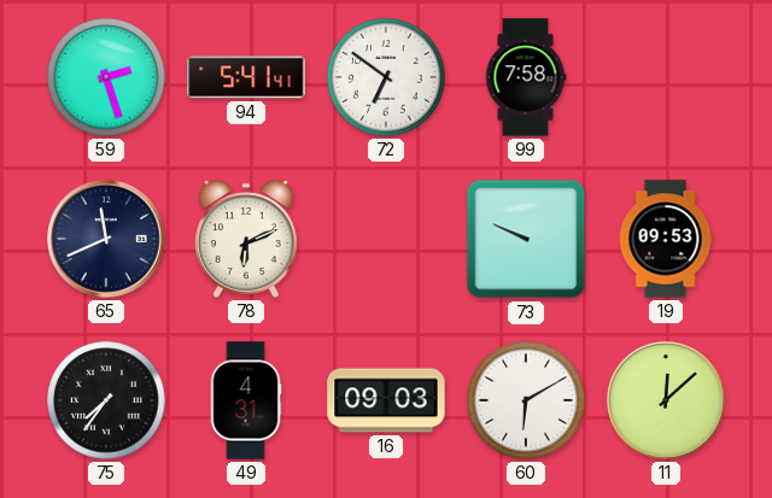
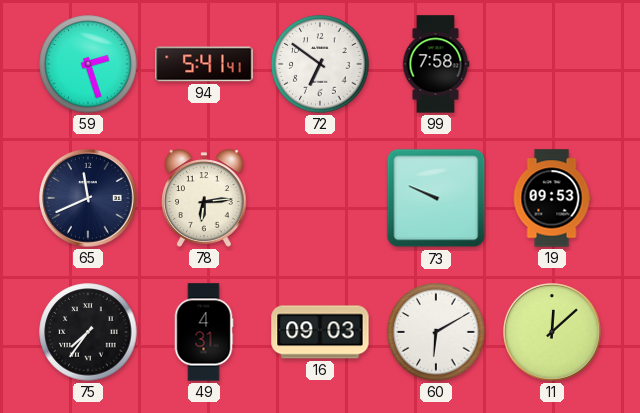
78: 6:11 -> 6:14
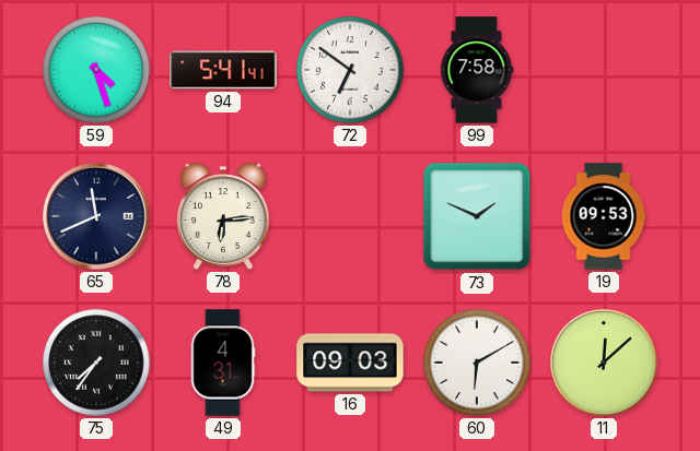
59: 2:27 -> 4:27
73: 9:49 -> 1:49
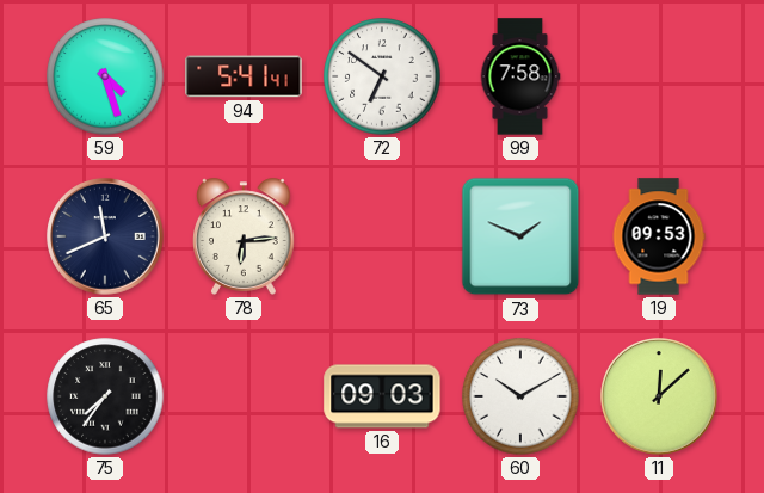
49: 4:31 -> none
60: 6:10 -> 10:10
